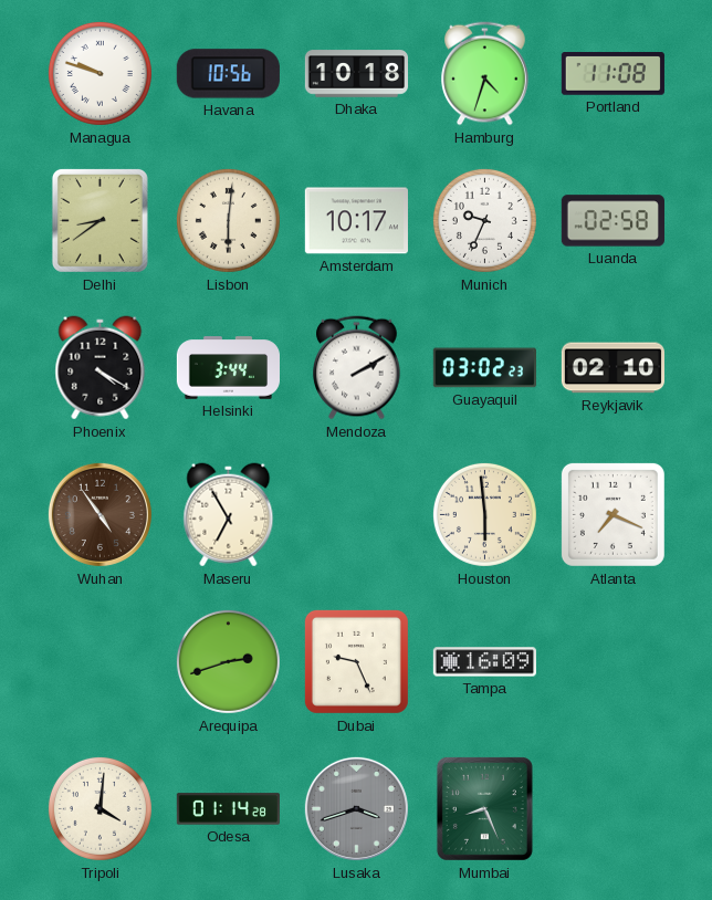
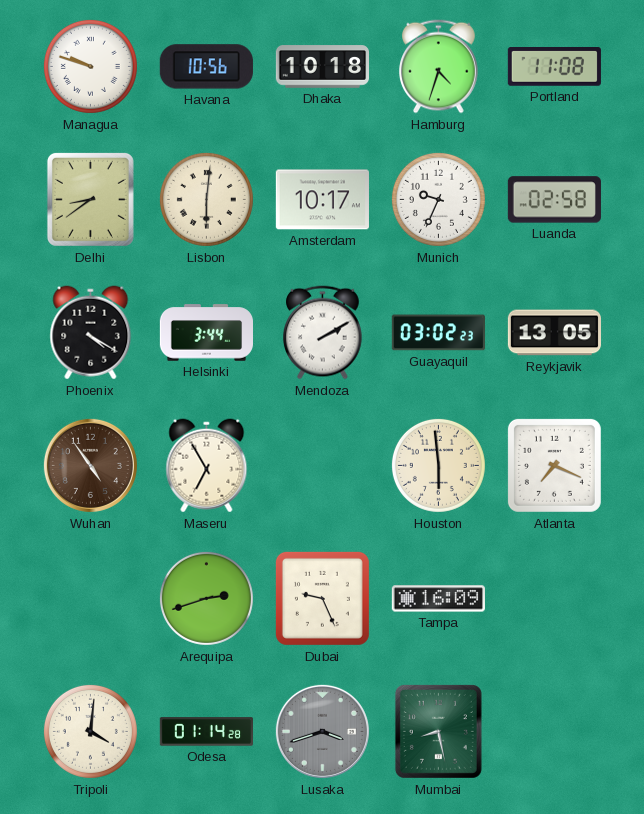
Reykjavik: 02:10 -> 13:05
Mumbai: 8:26 -> 8:28
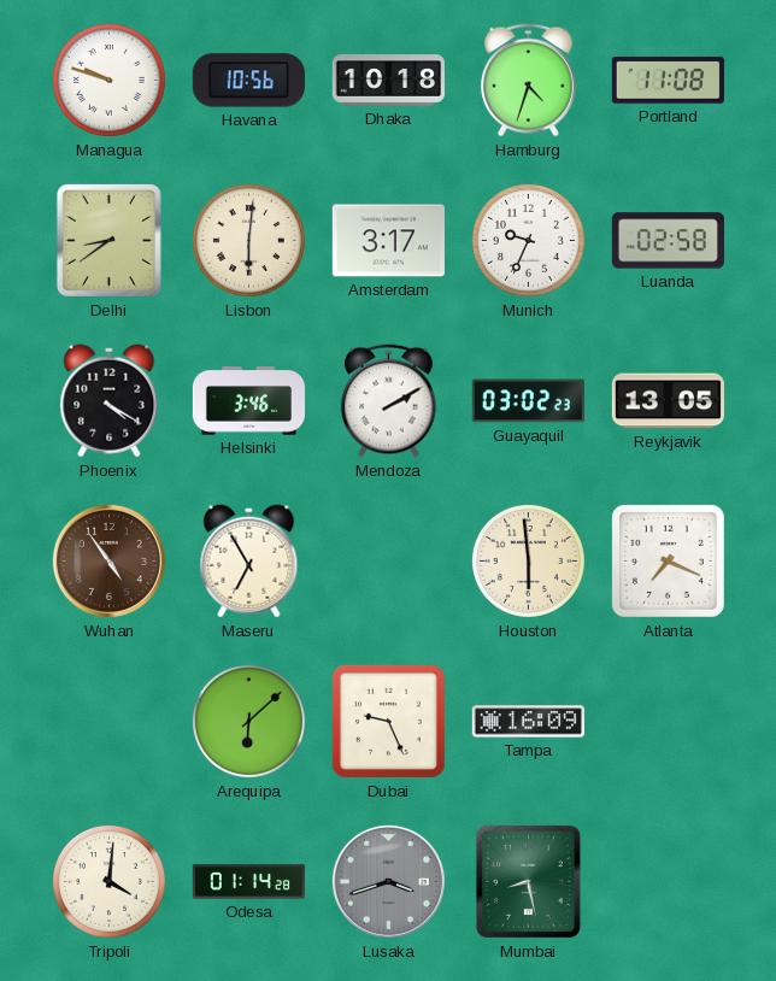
Amsterdam: 10:17 -> 3:17
Helsinki: 3:44 -> 3:46
Arequipa: 2:42 -> 6:08
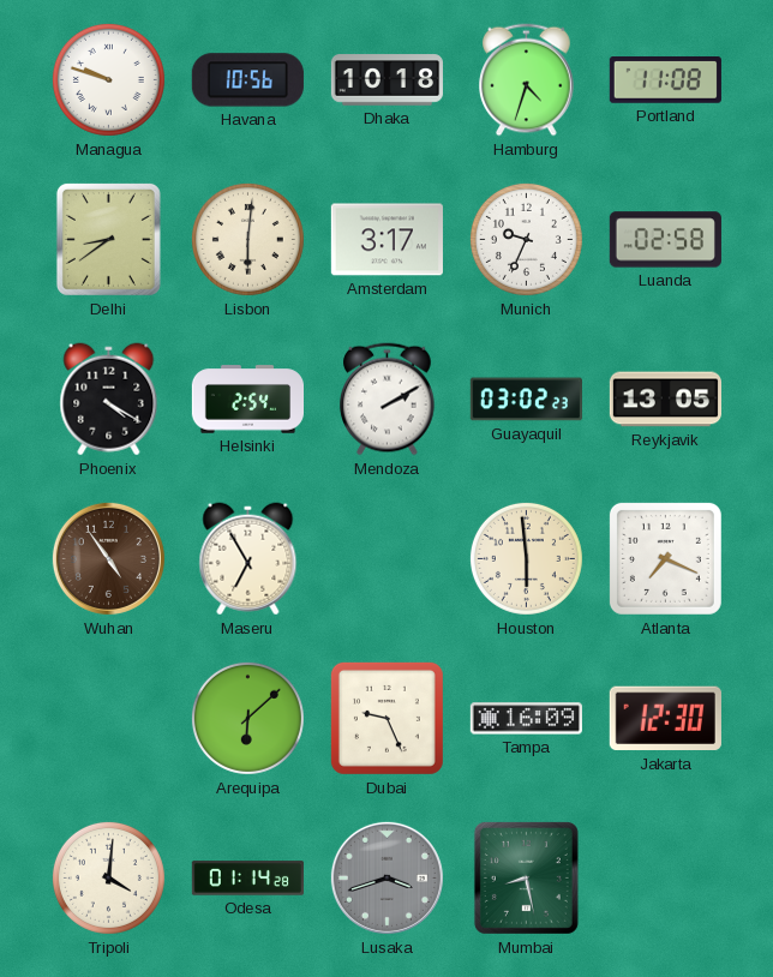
Helsinki: 3:46 -> 2:54
Jakarta: none -> 12:30
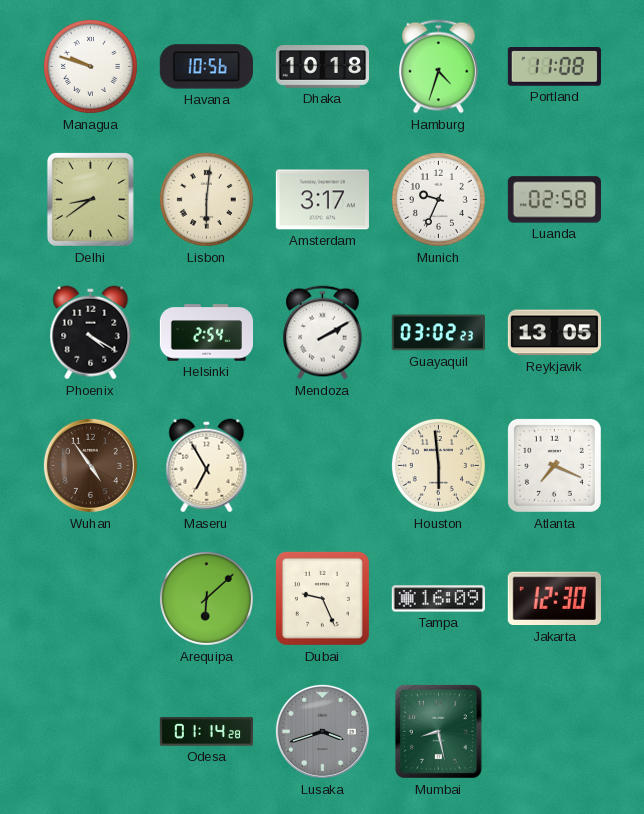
Tripoli: 4:01 -> none
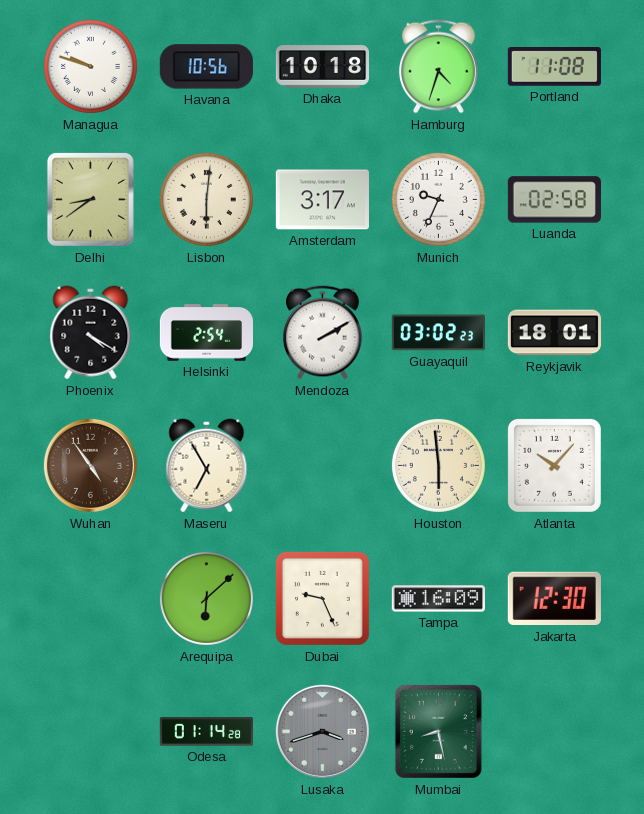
Reykjavik: 13:05 -> 18:01
Atlanta: 7:19 -> 10:07
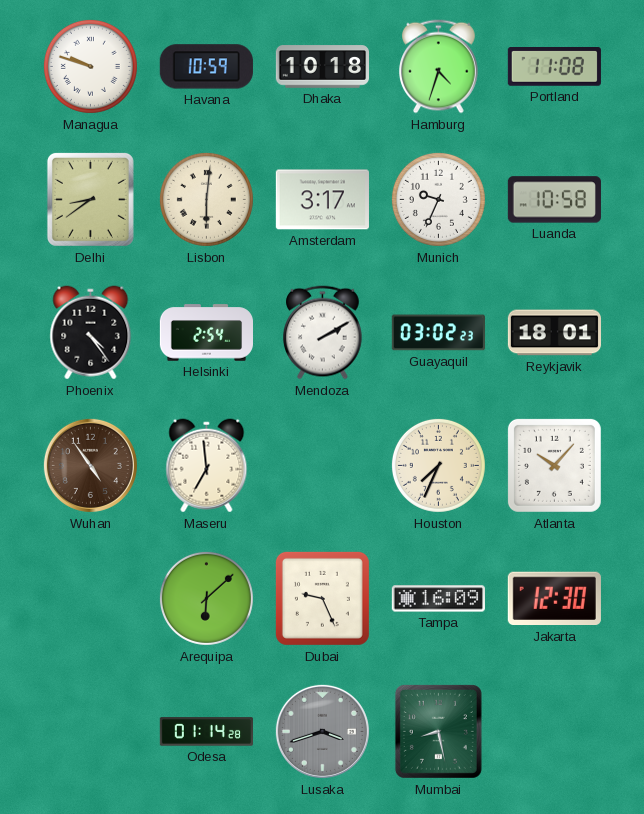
Havana: 10:56 -> 10:59
Luanda: 02:58 -> 10:58
Phoenix: 4:20 -> 4:24
Maseru: 6:55 -> 6:59
Houston: 5:59 -> 7:34
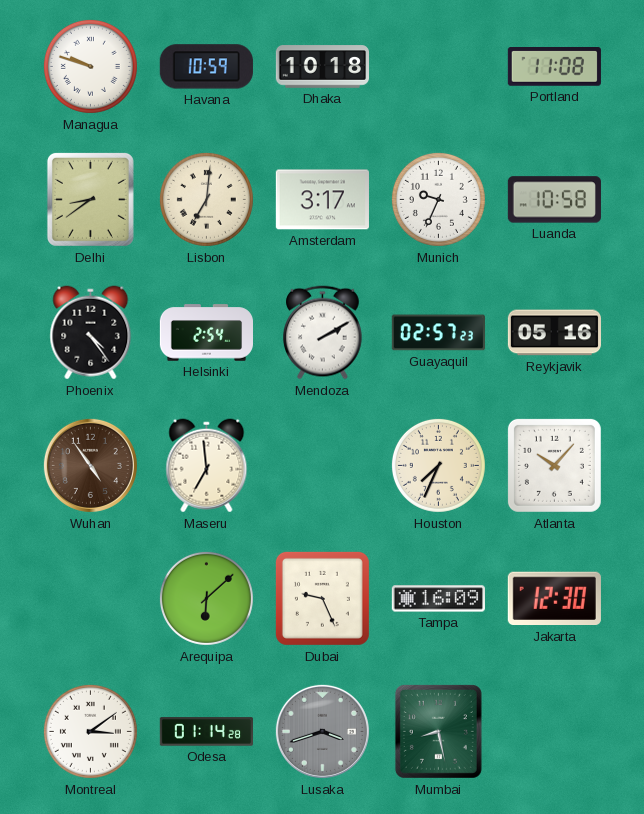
Hamburg: 4:33 -> none
Lisbon: 6:01 -> 7:01
Guayaquil: 03:02 -> 02:57
Reykjavik: 18:01 -> 05:16
Montreal: none -> 3:09
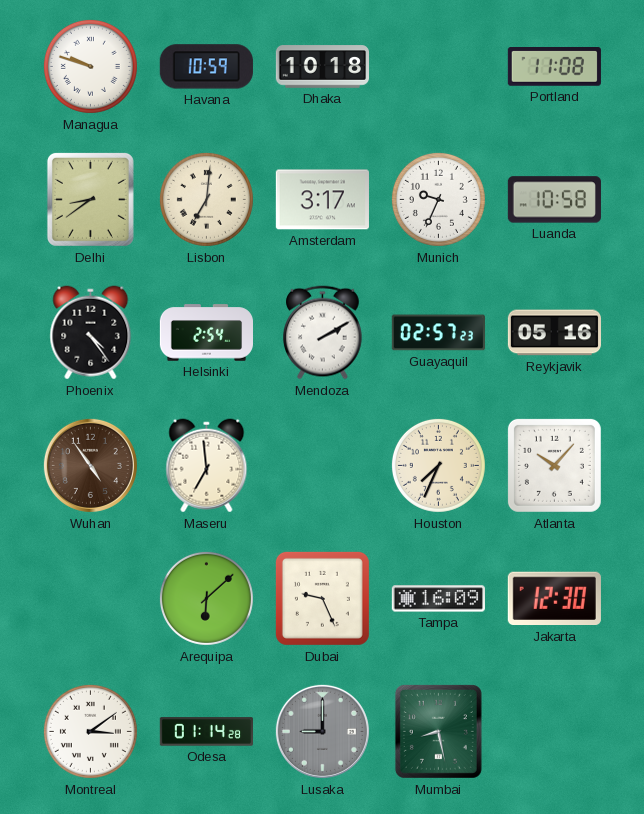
Lusaka: 3:42 -> 9:00
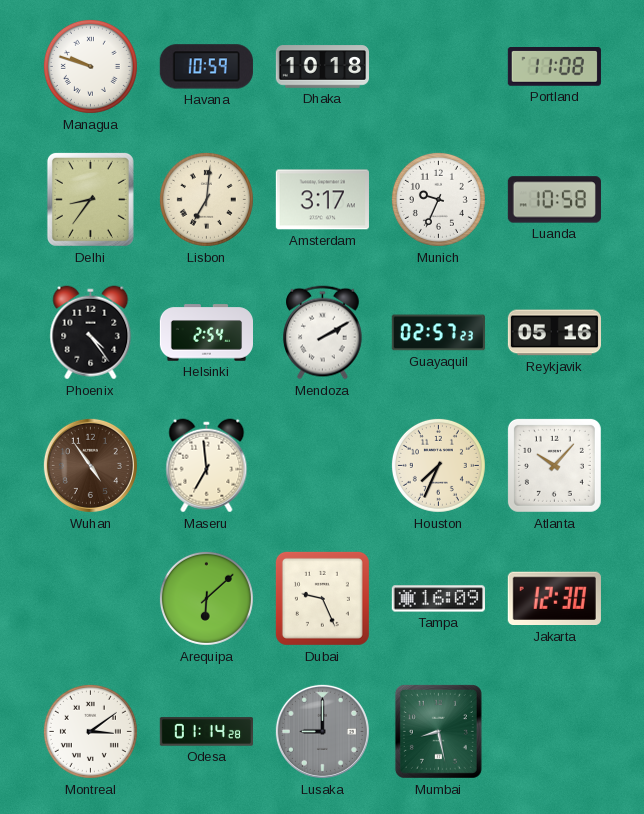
Delhi: 8:39 -> 8:36
